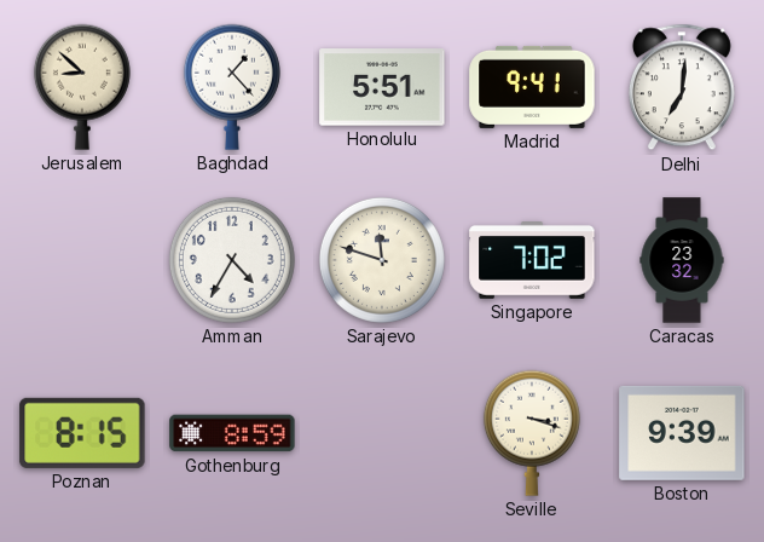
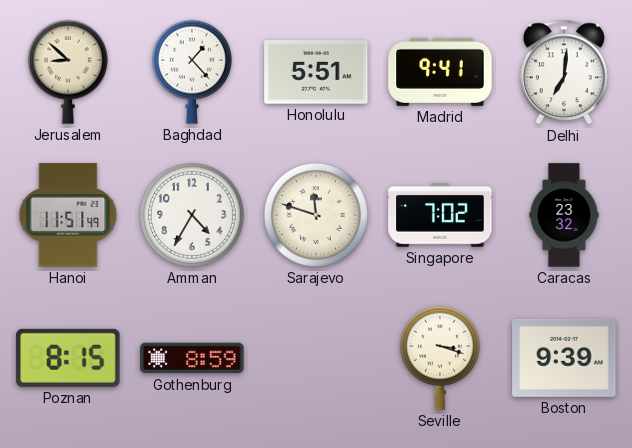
Hanoi: none -> 11:51
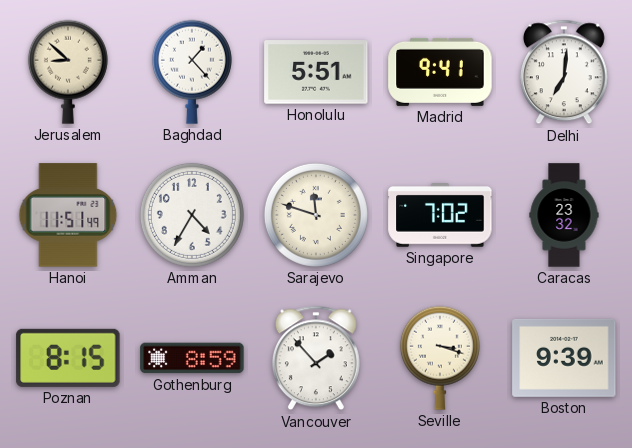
Vancouver: none -> 1:53
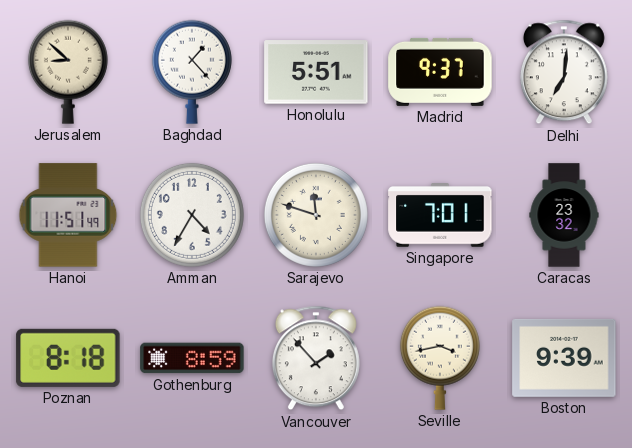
Madrid: 9:41 -> 9:37
Singapore: 7:02 -> 7:01
Poznan: 8:15 -> 8:18
Seville: 3:18 -> 3:43
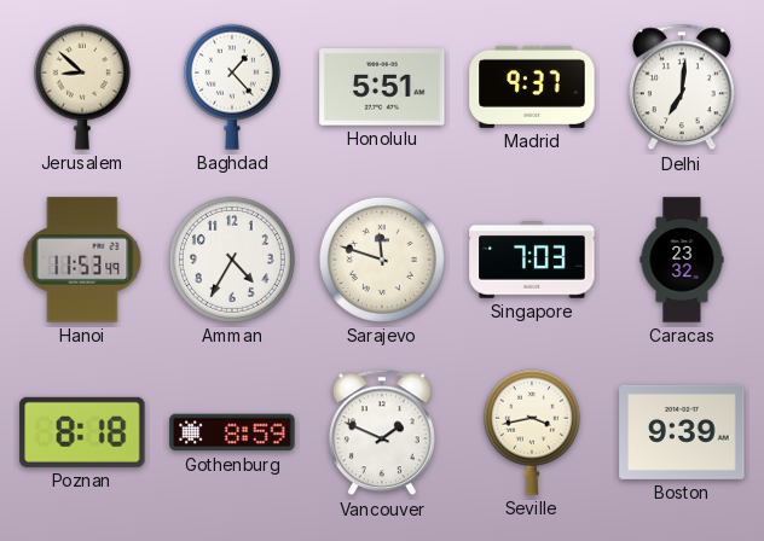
Hanoi: 11:51 -> 11:53
Singapore: 7:01 -> 7:03
Vancouver: 1:53 -> 1:49
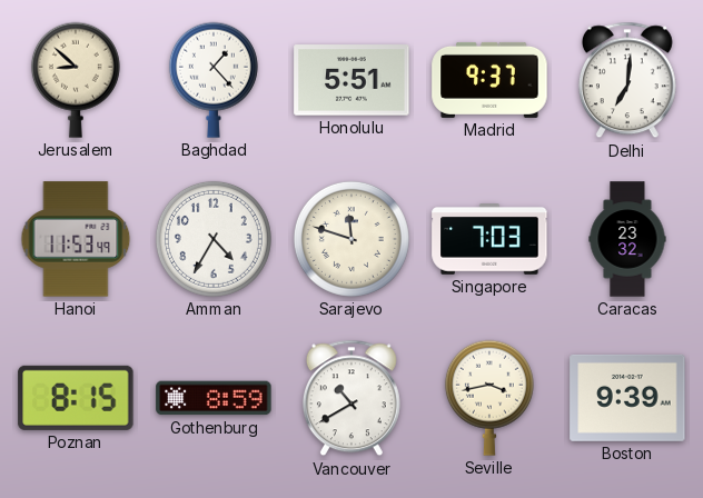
Poznan: 8:18 -> 8:15
Vancouver: 1:49 -> 10:40
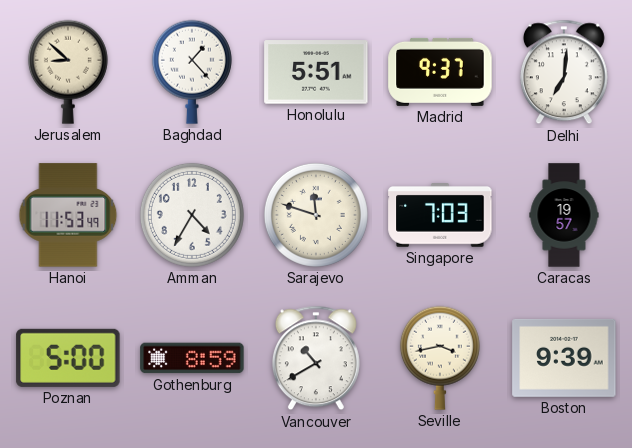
Caracas: 23:32 -> 19:57
Poznan: 8:15 -> 5:00
